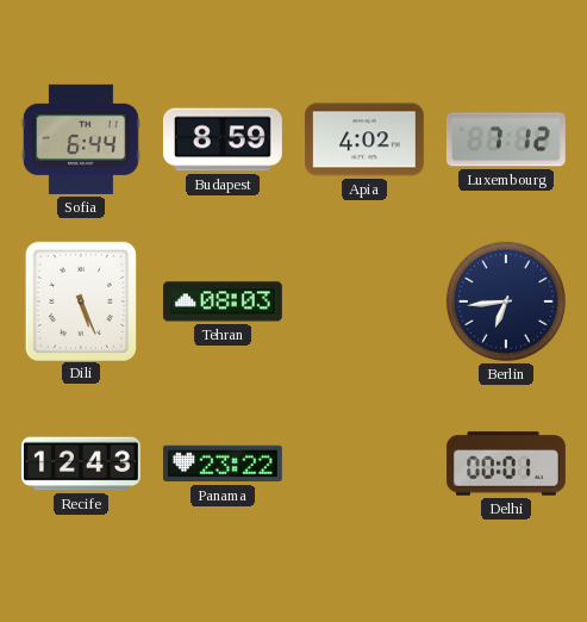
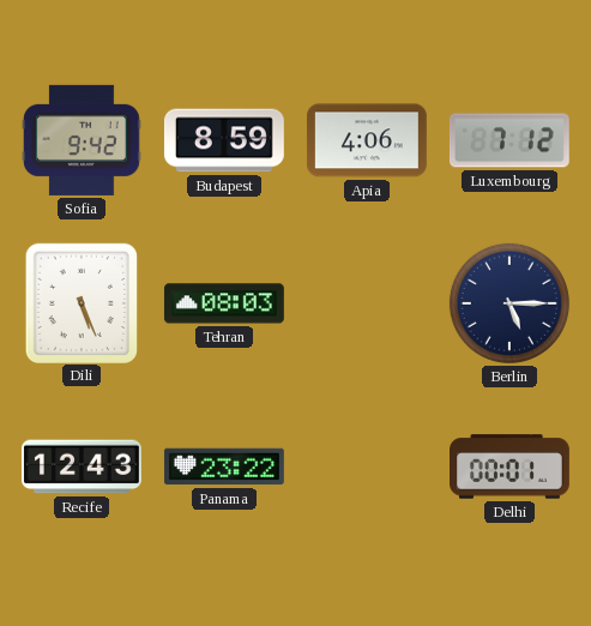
Sofia: 6:44 -> 9:42
Apia: 4:02 -> 4:06
Berlin: 6:44 -> 5:15
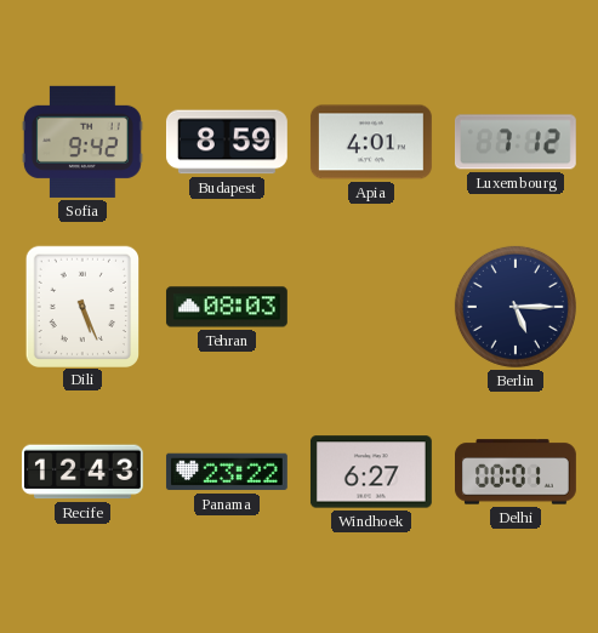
Apia: 4:06 -> 4:01
Windhoek: none -> 6:27
